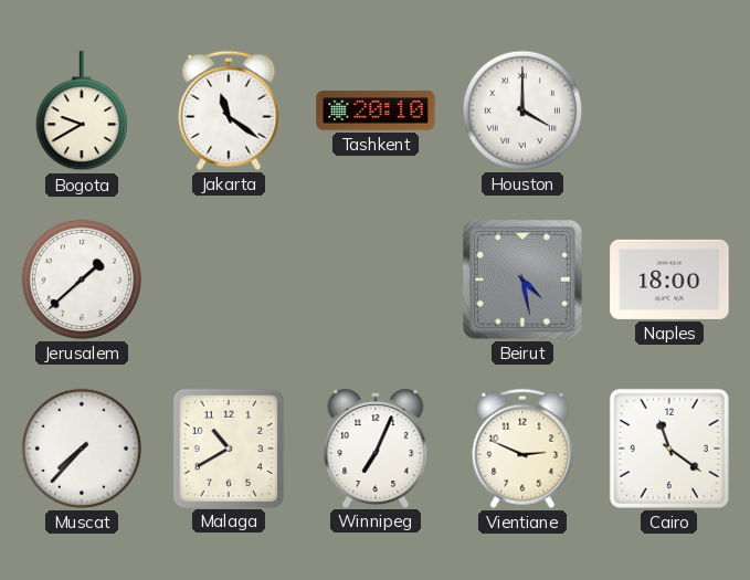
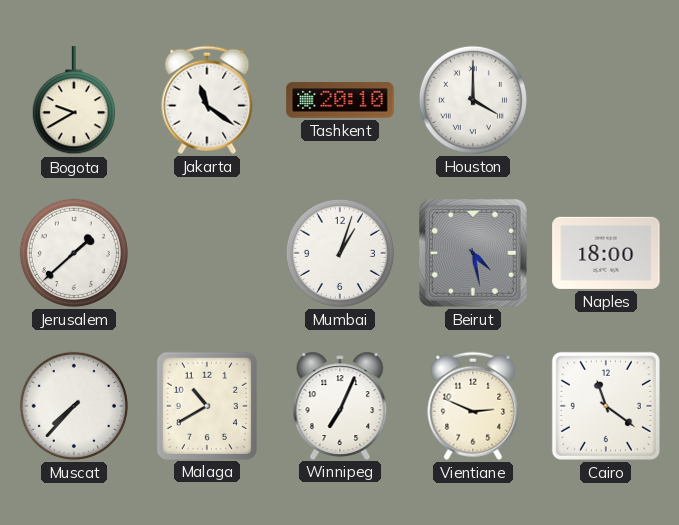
Mumbai: none -> 1:03
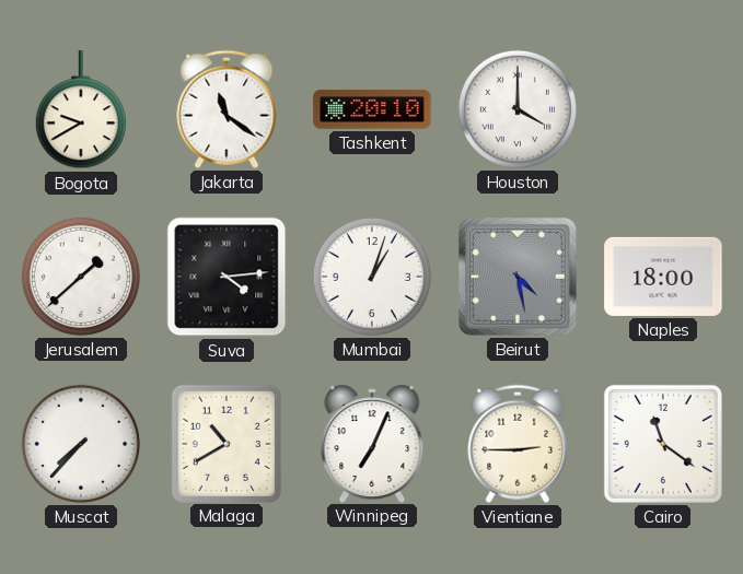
Suva: none -> 4:14
Vientiane: 2:49 -> 2:45
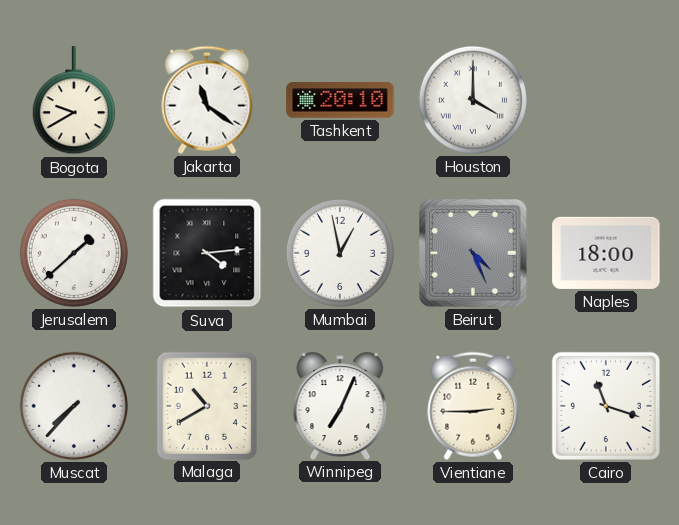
Mumbai: 1:03 -> 12:58
Beirut: 4:28 -> 4:26
Cairo: 11:21 -> 11:18
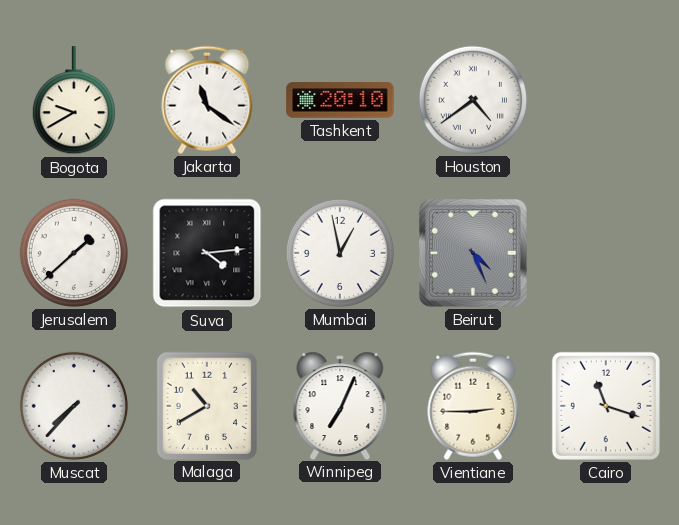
Houston: 4:00 -> 4:39
Naples: 18:00 -> none
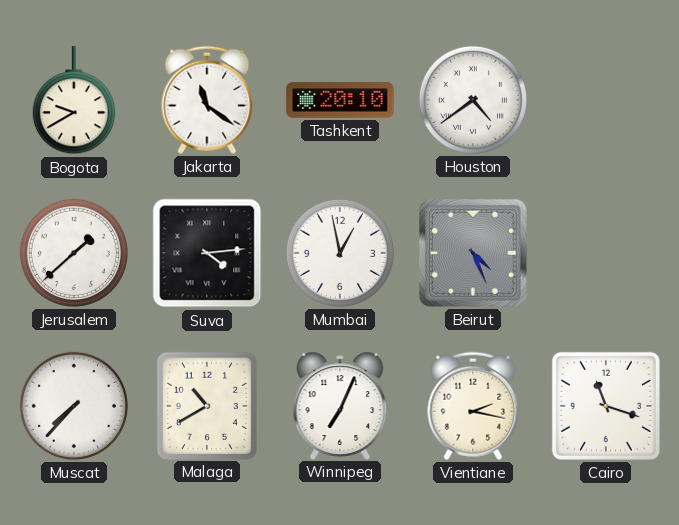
Vientiane: 2:45 -> 2:17
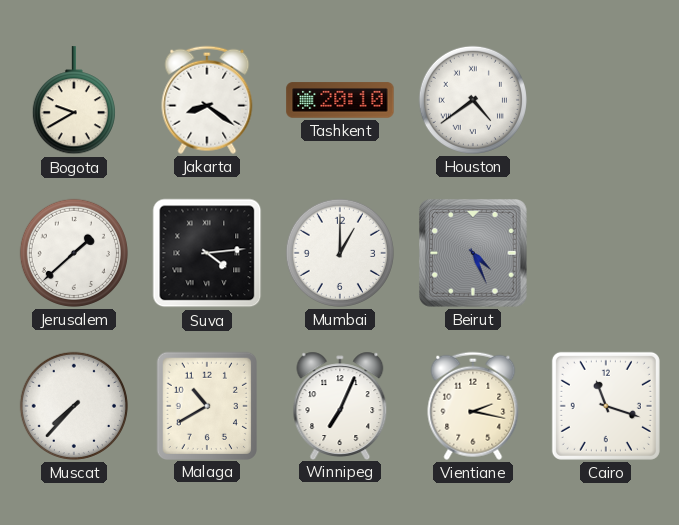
Jakarta: 11:21 -> 8:21
Mumbai: 12:58 -> 1:00
